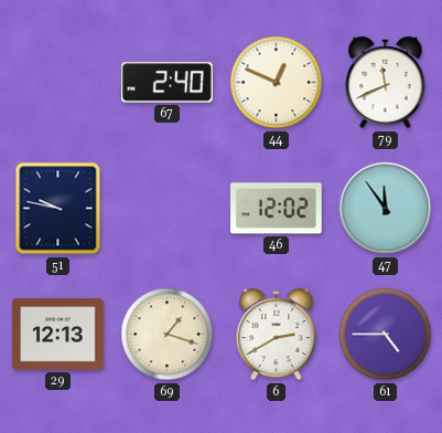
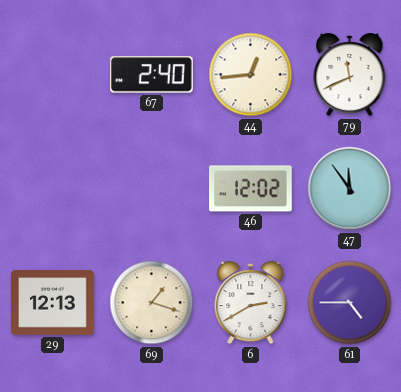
44: 12:49 -> 12:44
51: 9:47 -> none
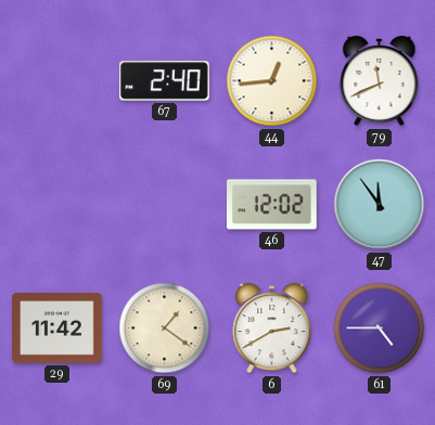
29: 12:13 -> 11:42
69: 1:18 -> 1:21
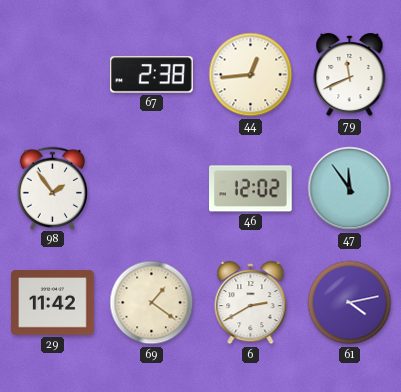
67: 2:40 -> 2:38
98: none -> 1:54
61: 4:45 -> 4:13
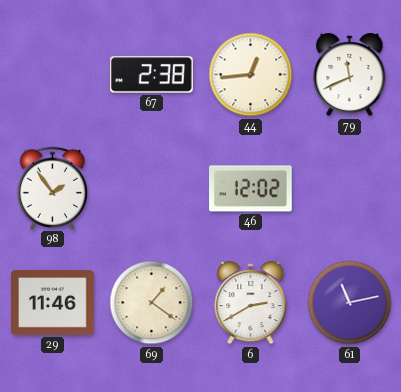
47: 11:54 -> none
29: 11:42 -> 11:46
61: 4:13 -> 11:13
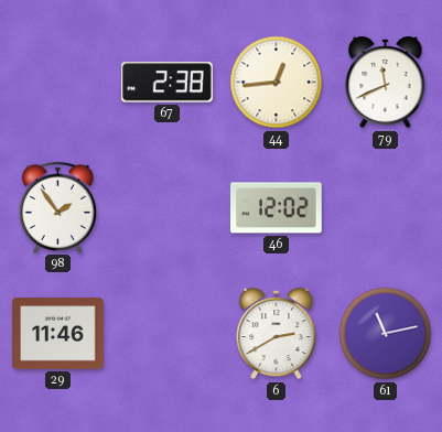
69: 1:21 -> none
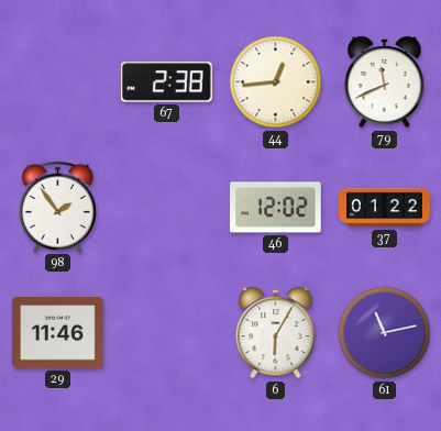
37: none -> 01:22
6: 2:40 -> 6:05
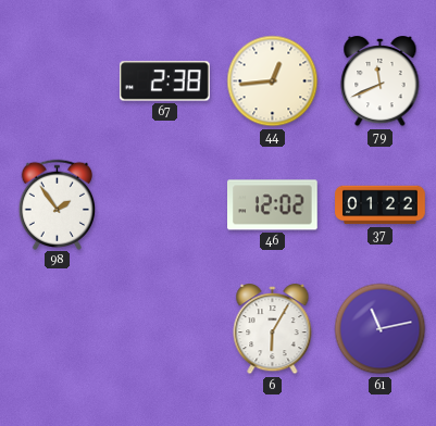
29: 11:46 -> none
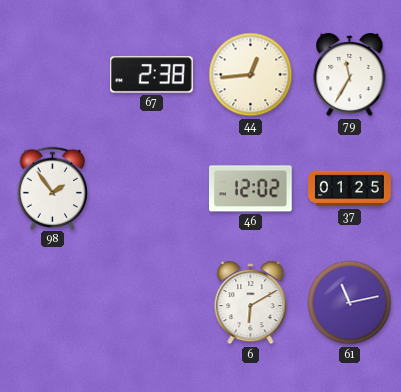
79: 11:41 -> 11:35
37: 01:22 -> 01:25
6: 6:05 -> 6:10
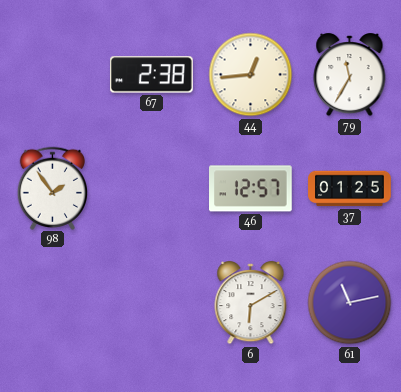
46: 12:02 -> 12:57
